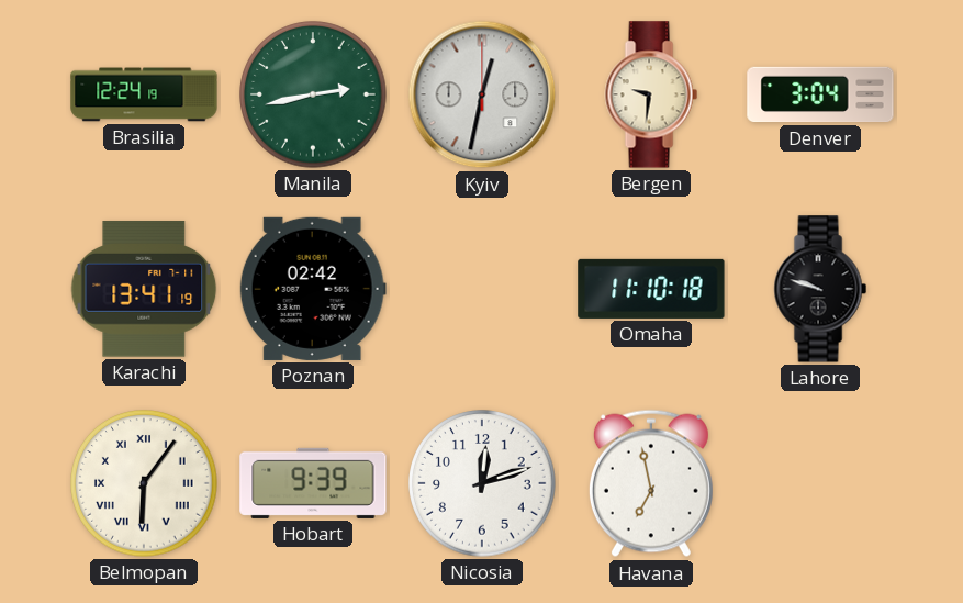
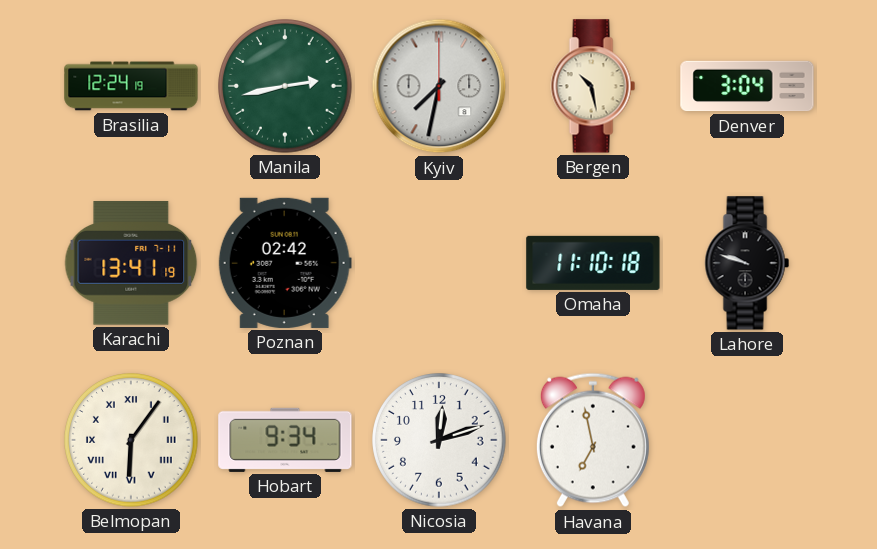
Kyiv: 12:32 -> 7:32
Bergen: 9:31 -> 10:28
Hobart: 9:39 -> 9:34
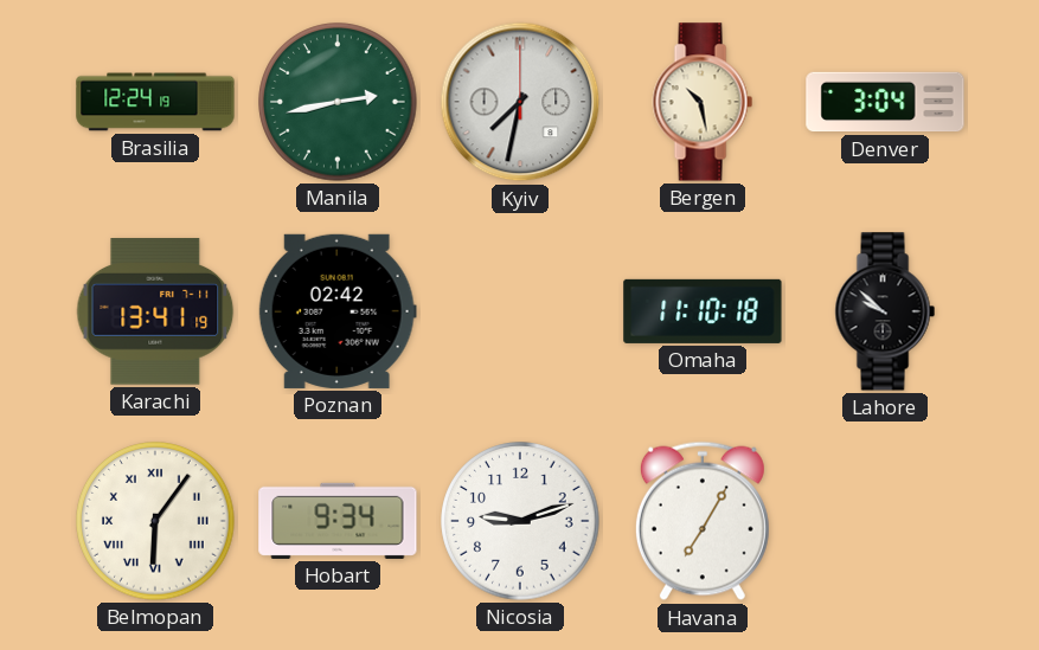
Lahore: 9:48 -> 9:52
Nicosia: 12:12 -> 9:12
Havana: 6:58 -> 7:05
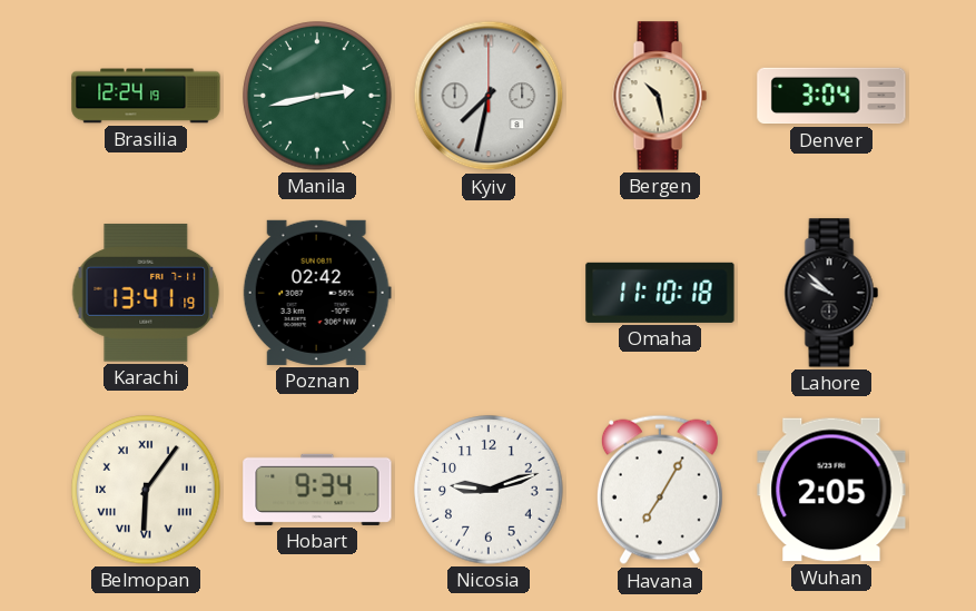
Wuhan: none -> 2:05
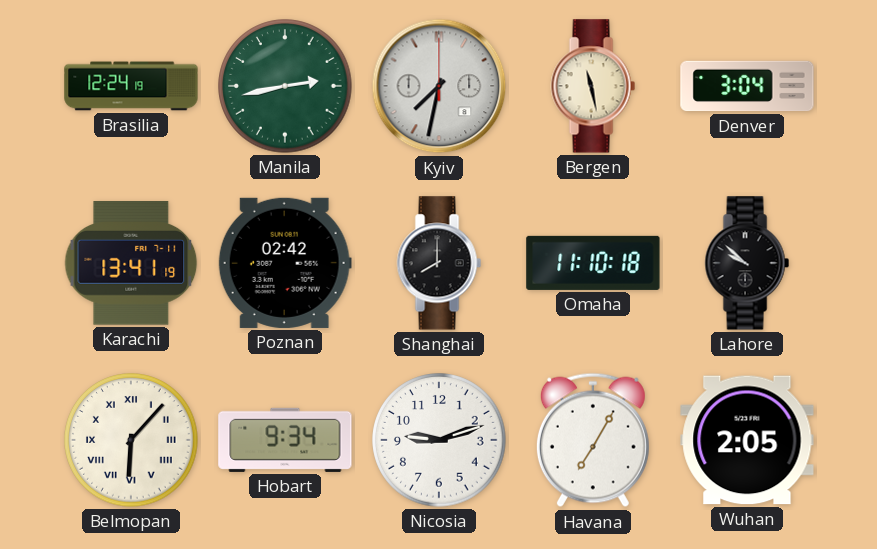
Bergen: 10:28 -> 11:28
Shanghai: none -> 8:00
Belmopan: 6:06 -> 6:07
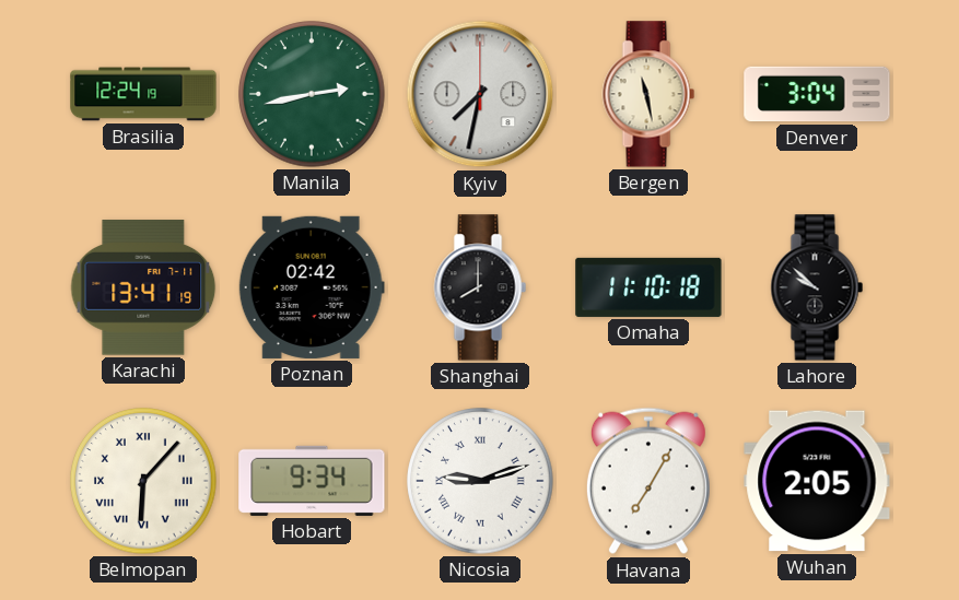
Nicosia numerals: Arabic -> Roman
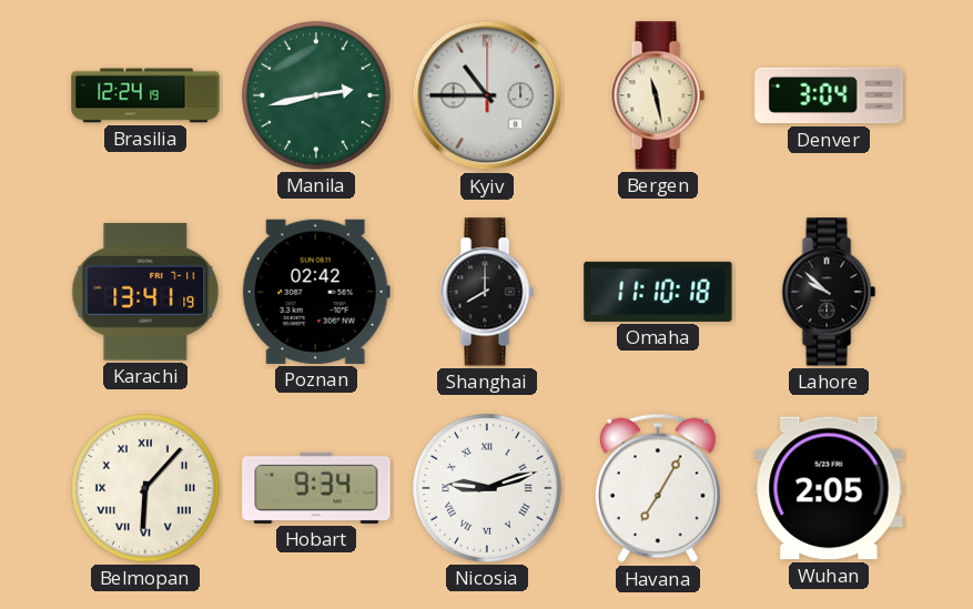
Kyiv: 7:32 -> 10:45
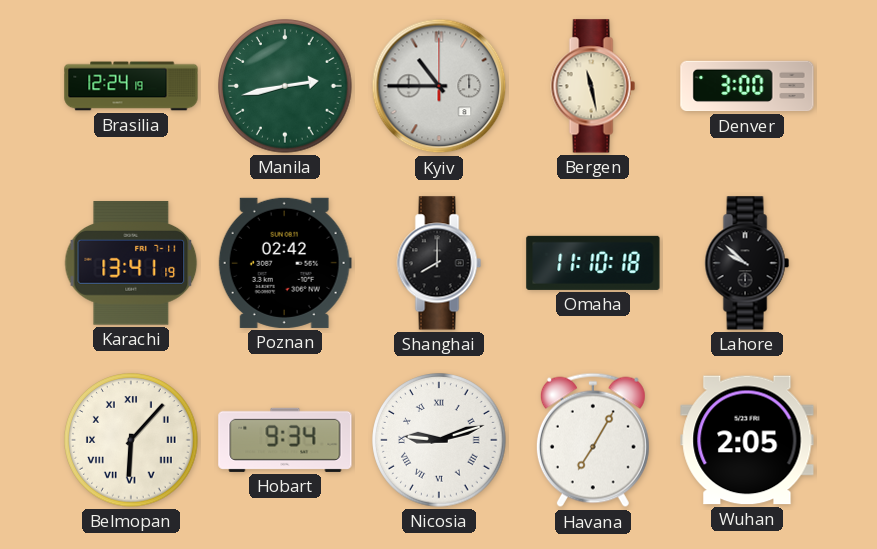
Denver: 3:04 -> 3:00
